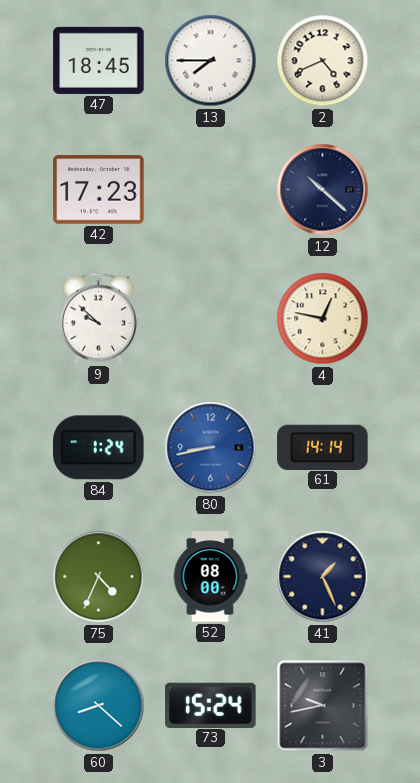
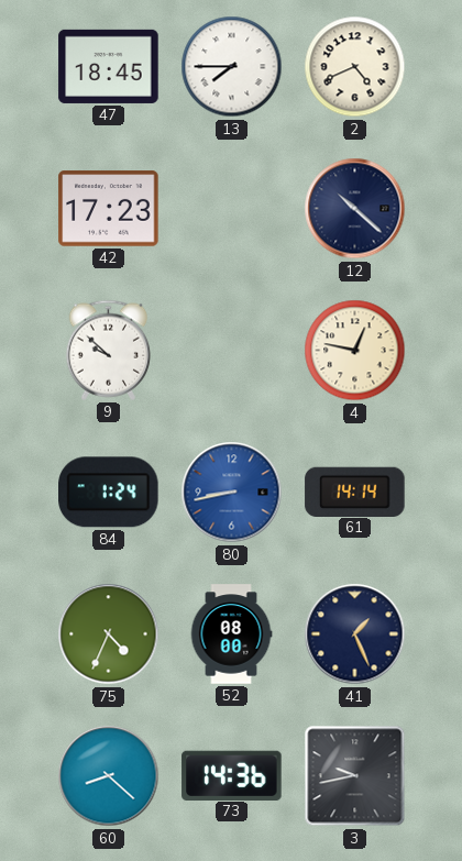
73: 15:24 -> 14:36
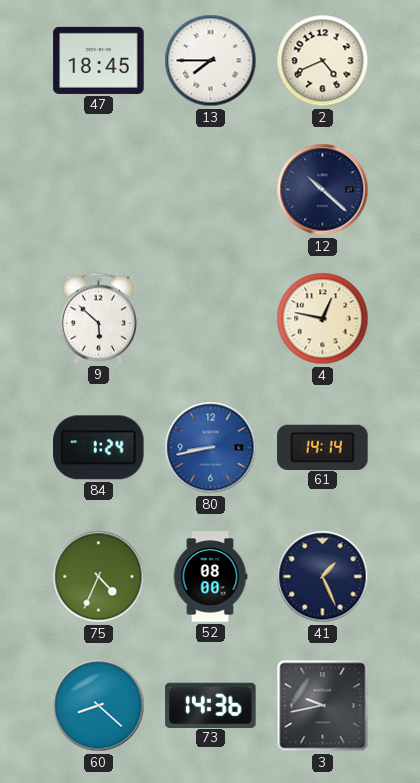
42: 17:23 -> none
9: 9:52 -> 5:52
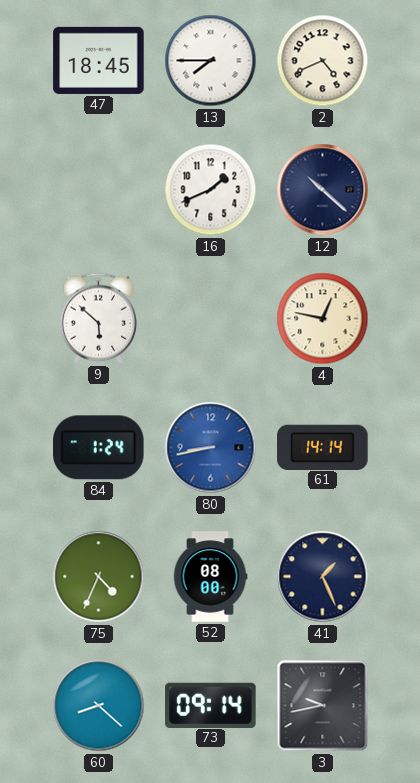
16: none -> 1:41
73: 14:36 -> 09:14
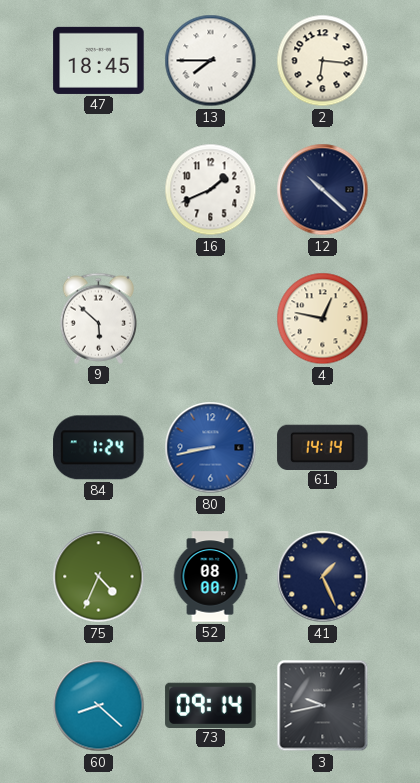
2: 4:41 -> 6:16
